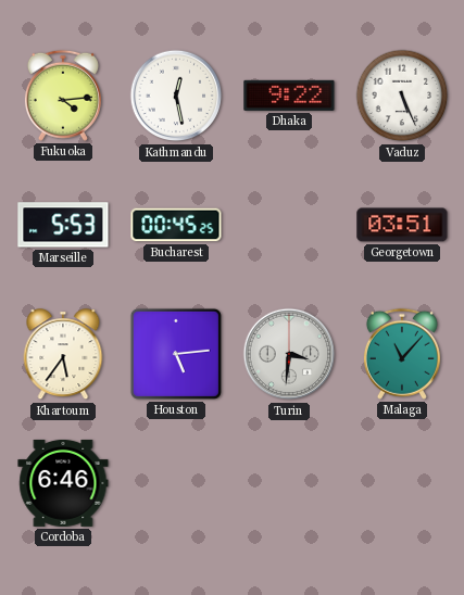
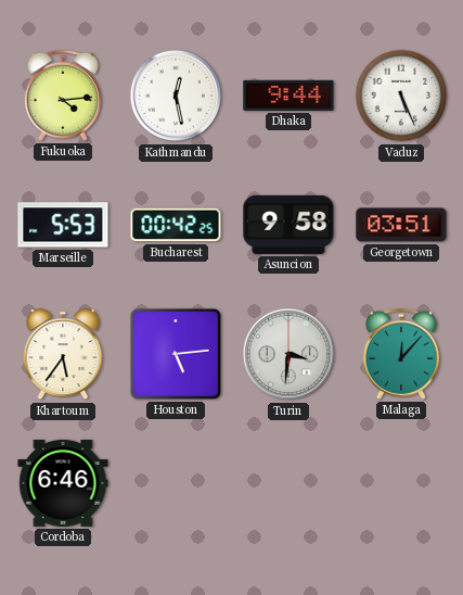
Dhaka: 9:22 -> 9:44
Bucharest: 00:45 -> 00:42
Asuncion: none -> 9:58
Malaga: 11:07 -> 12:07
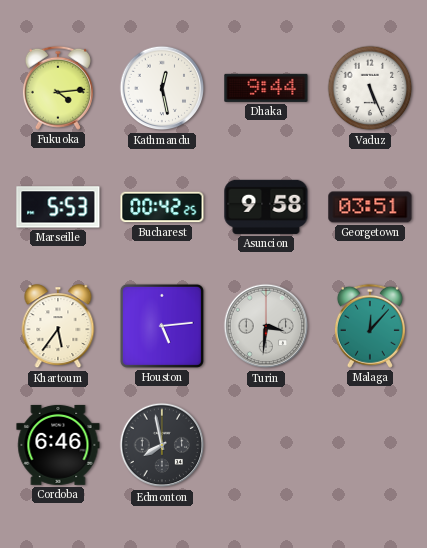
Edmonton: none -> 7:58
